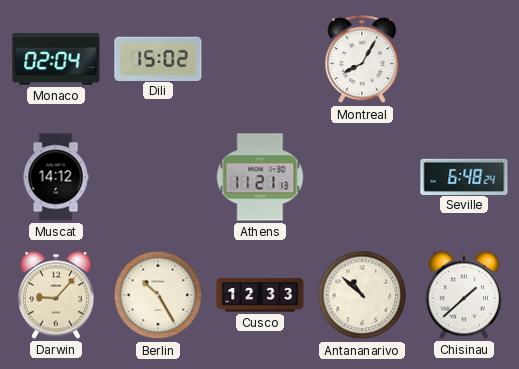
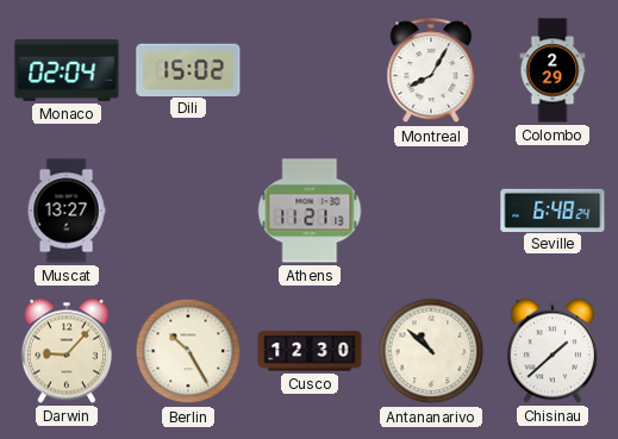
Colombo: none -> 2:29
Muscat: 14:12 -> 13:27
Cusco: 12:33 -> 12:30
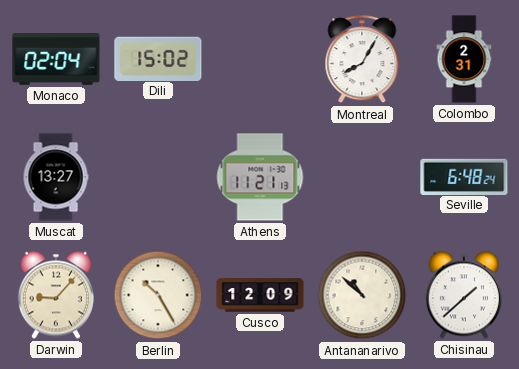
Colombo: 2:29 -> 2:31
Cusco: 12:30 -> 12:09
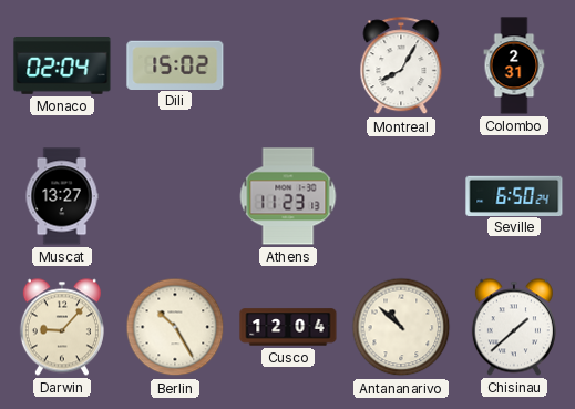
Athens: 11:21 -> 11:23
Seville: 6:48 -> 6:50
Cusco: 12:09 -> 12:04
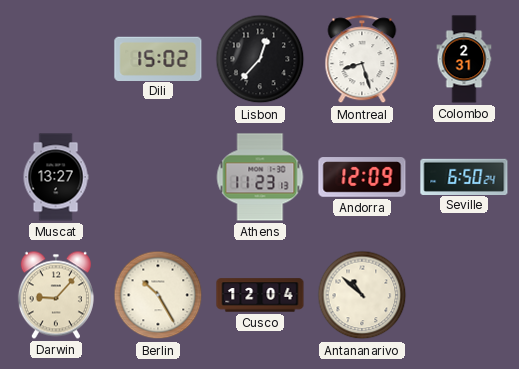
Monaco: 02:04 -> none
Lisbon: none -> 12:37
Montreal: 8:05 -> 8:27
Andorra: none -> 12:09
Chisinau: 1:38 -> none
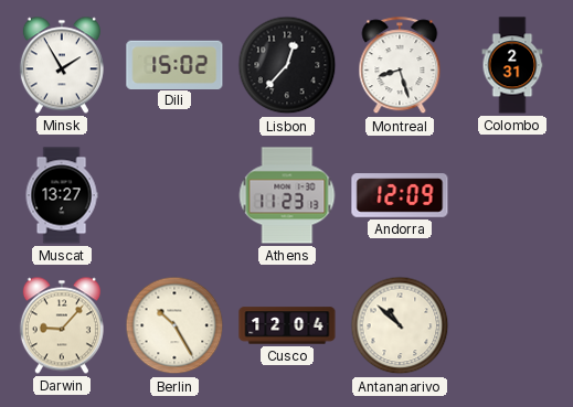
Minsk: none -> 1:55
Seville: 6:50 -> none
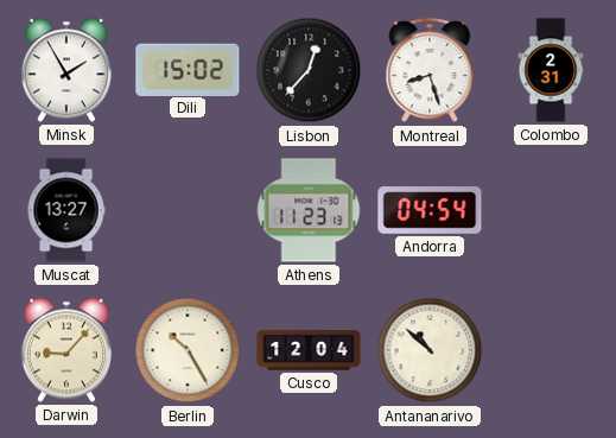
Andorra: 12:09 -> 04:54
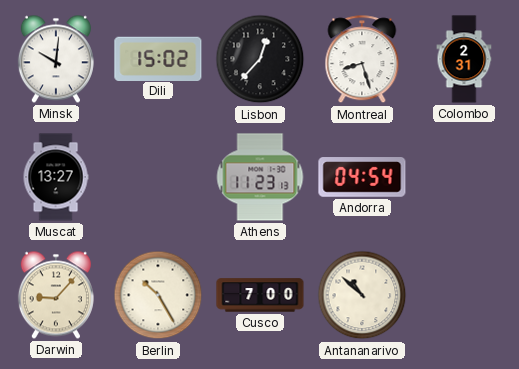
Minsk: 1:55 -> 10:01
Cusco: 12:04 -> 7:00
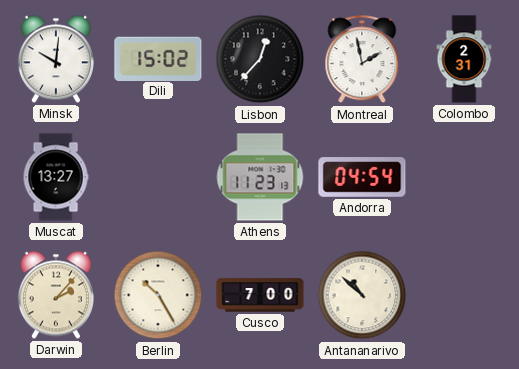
Montreal: 8:27 -> 1:58
Darwin: 9:07 -> 2:07
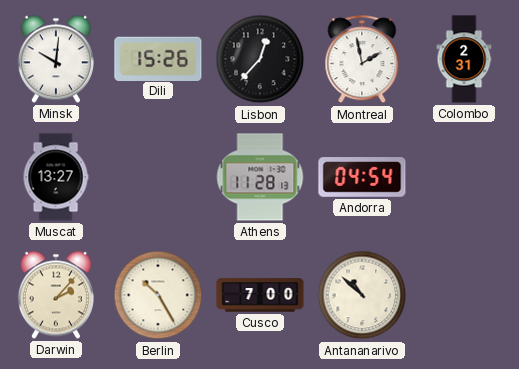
Dili: 15:02 -> 15:26
Athens: 11:23 -> 11:28
